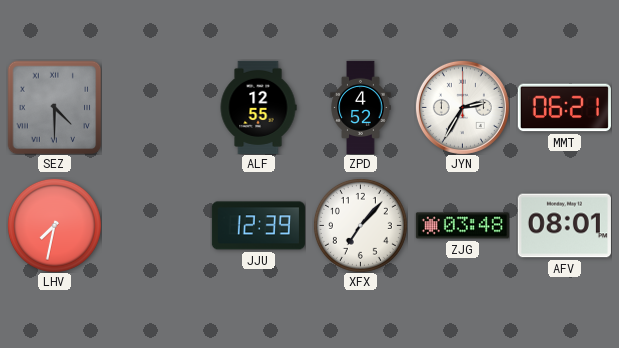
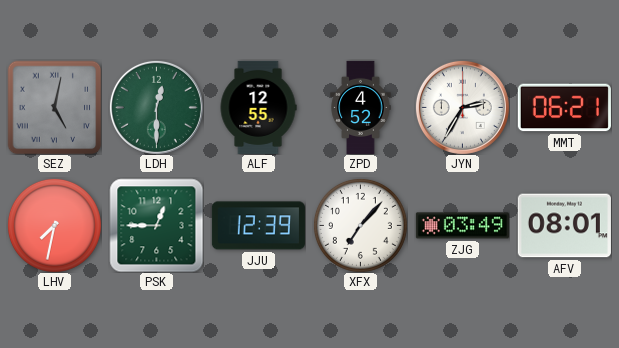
SEZ: 4:30 -> 5:02
LDH: none -> 12:30
PSK: none -> 12:45
ZJG: 03:48 -> 03:49
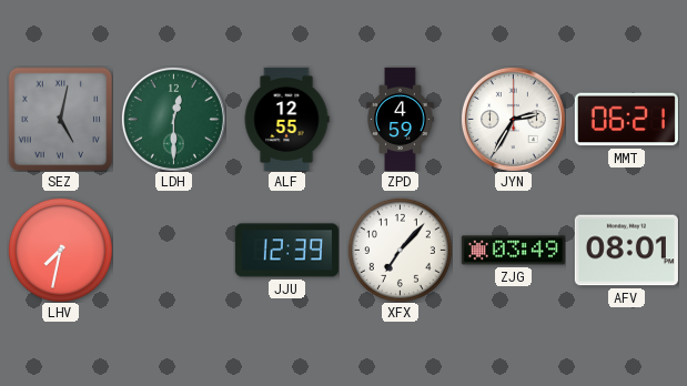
ZPD: 4:52 -> 4:59
PSK: 12:45 -> none
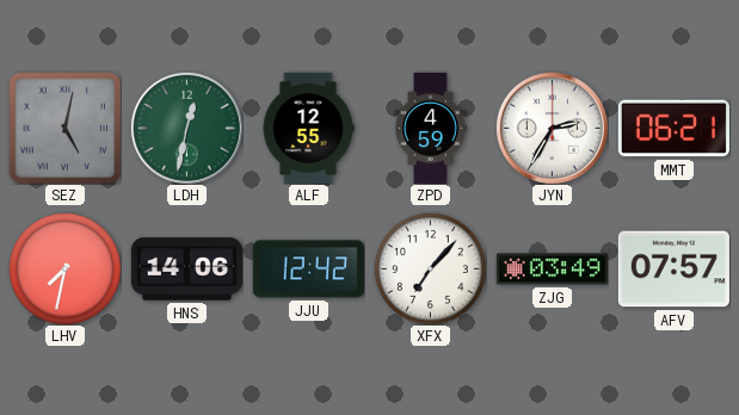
LDH: 12:30 -> 12:32
HNS: none -> 14:06
JJU: 12:39 -> 12:42
AFV: 08:01 -> 07:57
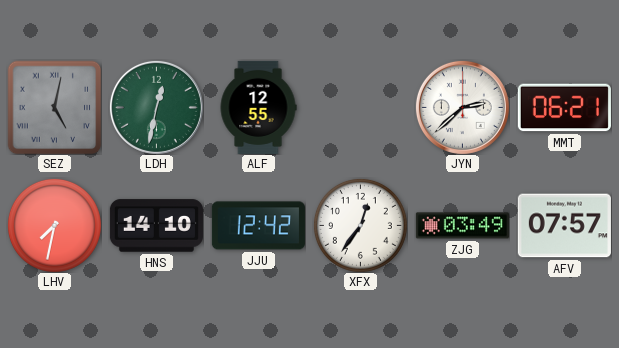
ZPD: 4:59 -> none
JYN: 2:35 -> 2:38
HNS: 14:06 -> 14:10
XFX: 7:07 -> 12:36
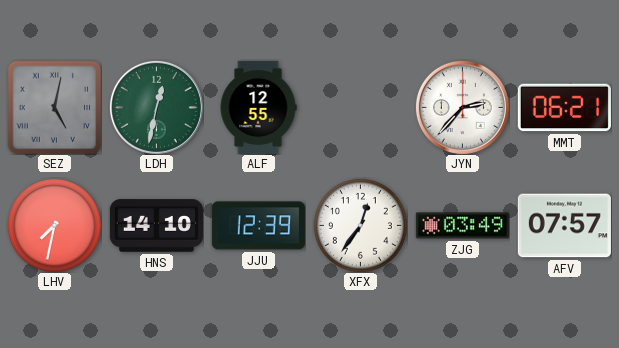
JYN: 2:38 -> 2:37
JJU: 12:42 -> 12:39
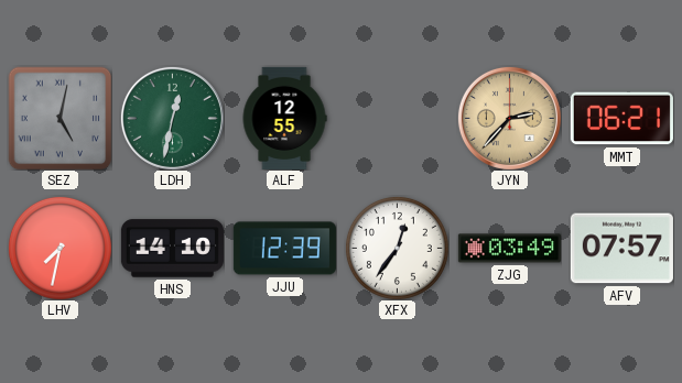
JYN dial: white -> champagne
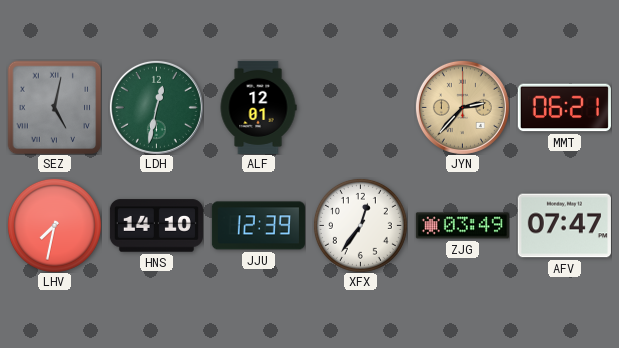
ALF: 12:55 -> 12:01
AFV: 07:57 -> 07:47
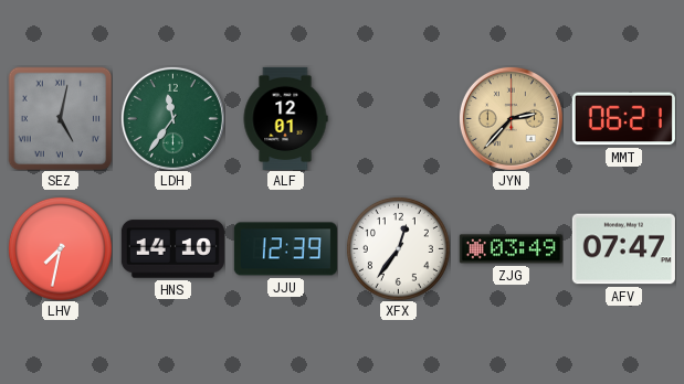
LDH: 12:32 -> 11:36
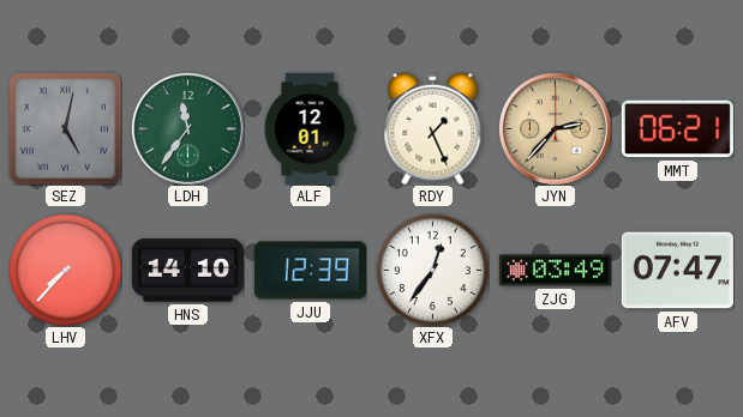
RDY: none -> 1:26
LHV: 7:32 -> 7:37
